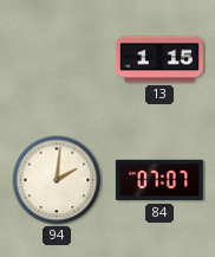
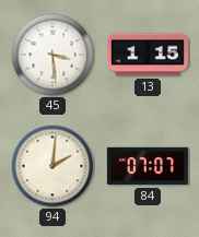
45: none -> 3:29
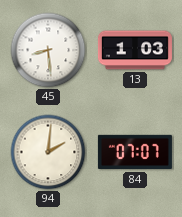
45: 3:29 -> 8:29
13: 1:15 -> 1:03
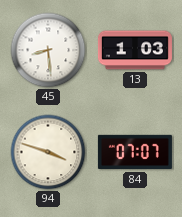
94: 2:01 -> 3:48
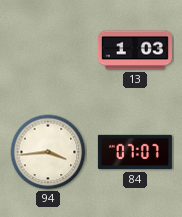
45: 8:29 -> none
94: 3:48 -> 3:44
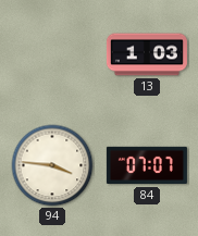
94: 3:44 -> 3:46
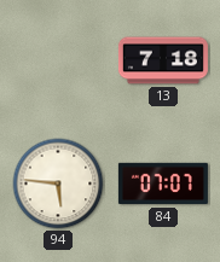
13: 1:03 -> 7:18
94: 3:46 -> 5:46
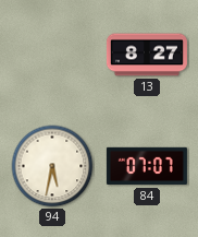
13: 7:18 -> 8:27
94: 5:46 -> 5:32
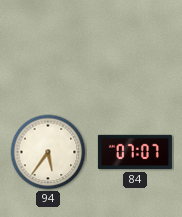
13: 8:27 -> none
94: 5:32 -> 5:36
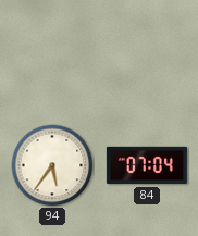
84: 07:07 -> 07:04
